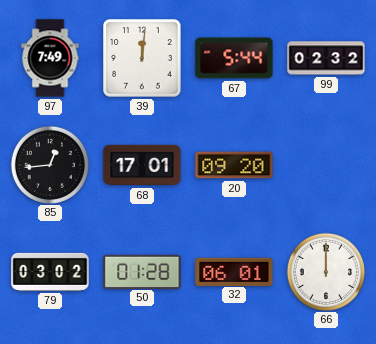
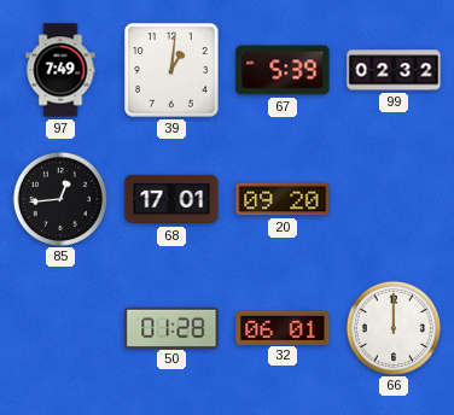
39: 12:01 -> 1:01
67: 5:44 -> 5:39
79: 03:02 -> none
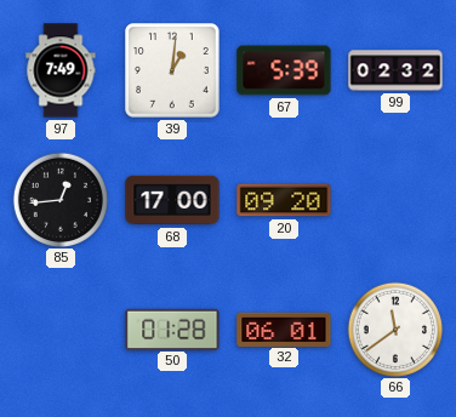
68: 17:01 -> 17:00
66: 12:00 -> 11:39
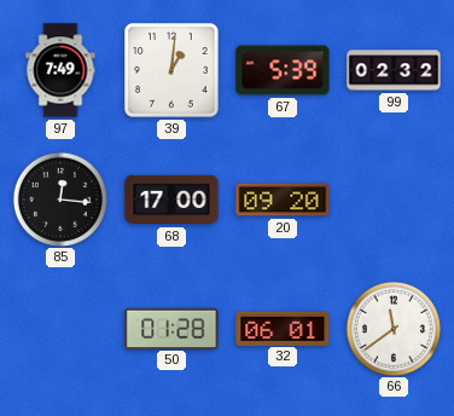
85: 12:44 -> 12:16
